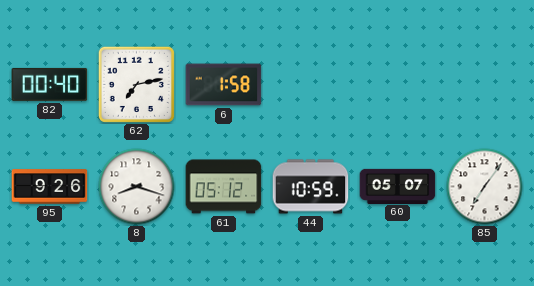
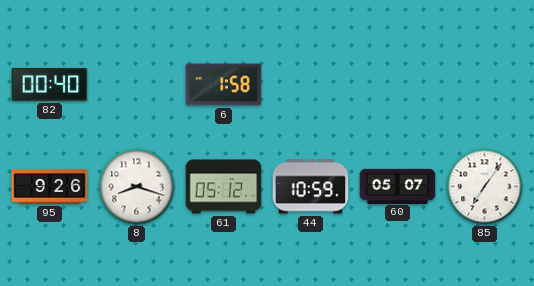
62: 7:13 -> none
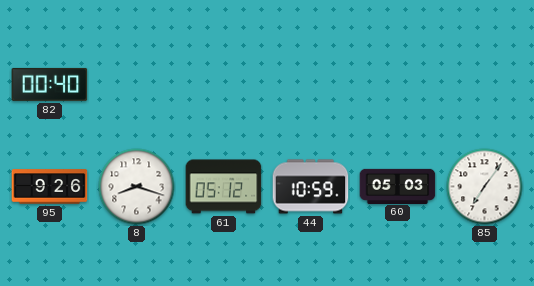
6: 1:58 -> none
60: 05:07 -> 05:03
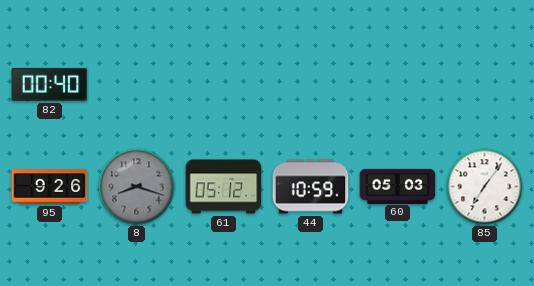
8 dial: white -> grey
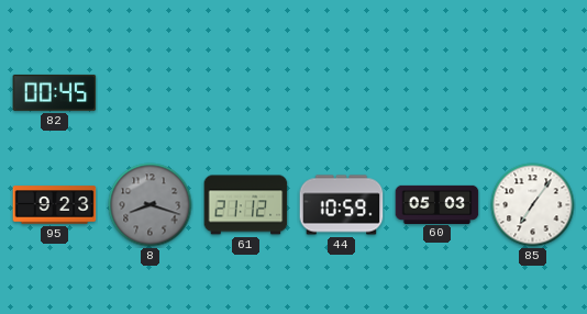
82: 00:40 -> 00:45
95: 9:26 -> 9:23
61: 05:12 -> 21:12
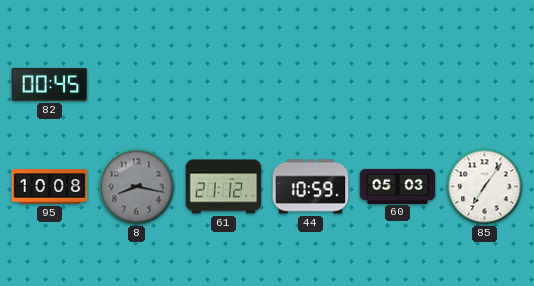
95: 9:23 -> 10:08
8: 8:18 -> 8:17
